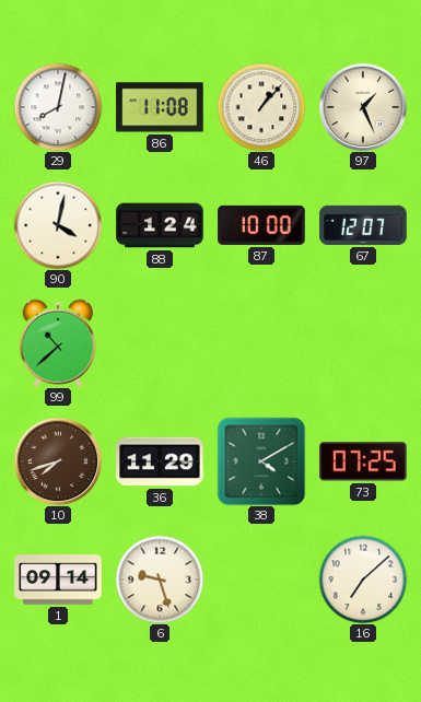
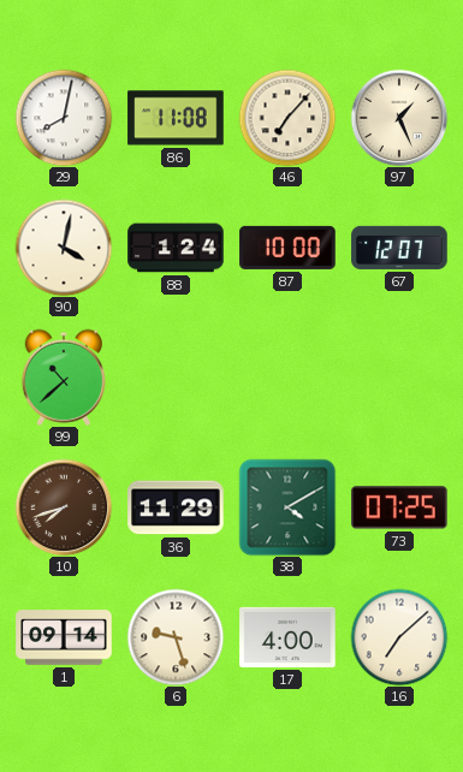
46: 1:07 -> 7:07
17: none -> 4:00
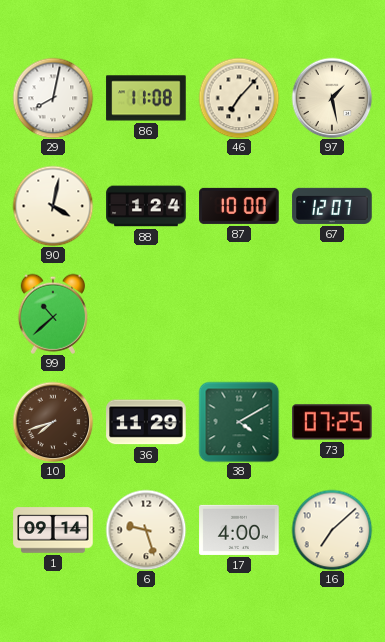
97: 1:26 -> 1:28
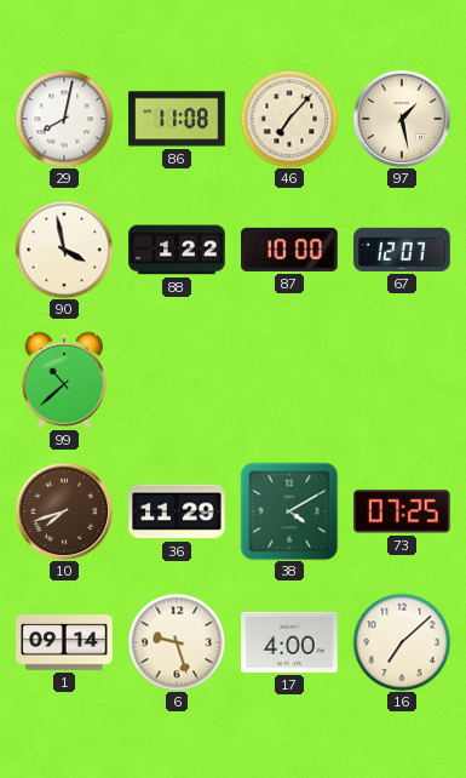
90: 4:02 -> 3:58
88: 1:24 -> 1:22
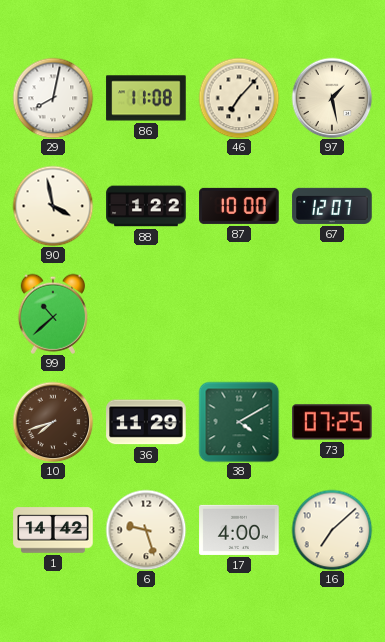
1: 09:14 -> 14:42
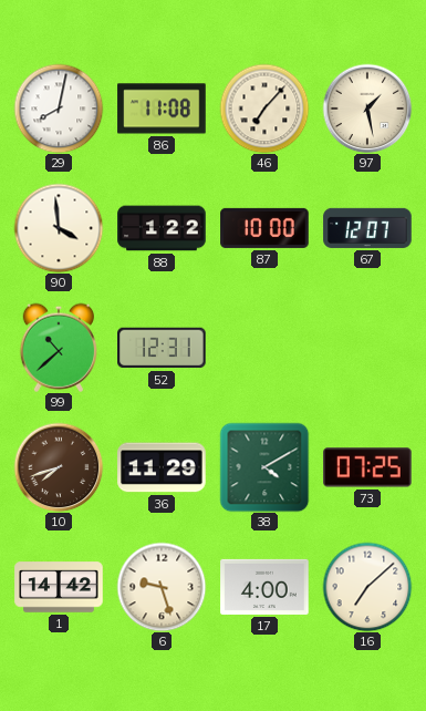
90: 3:58 -> 3:59
52: none -> 12:31
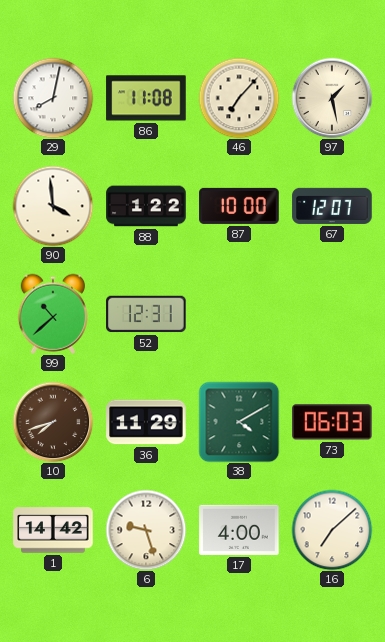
73: 07:25 -> 06:03
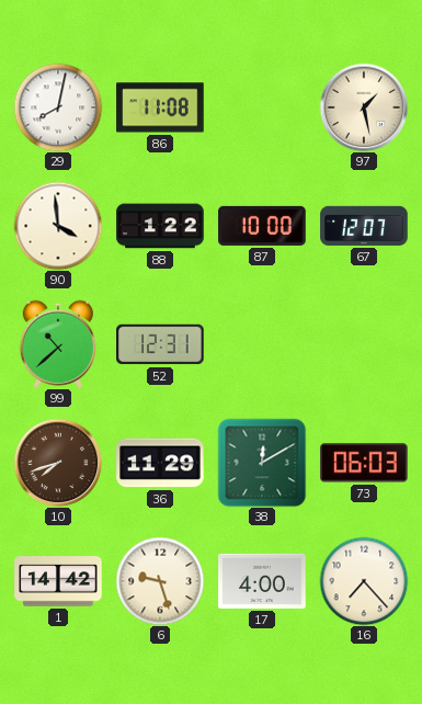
46: 7:07 -> none
38: 4:10 -> 12:10
16: 7:08 -> 7:23
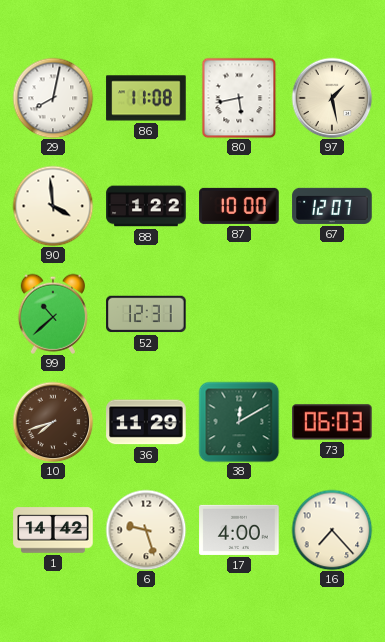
80: none -> 5:43
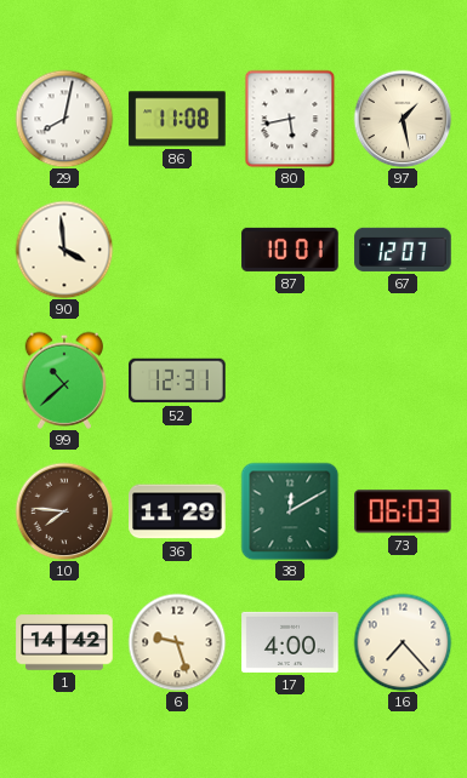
88: 1:22 -> none
87: 10:00 -> 10:01
10: 7:42 -> 7:46
